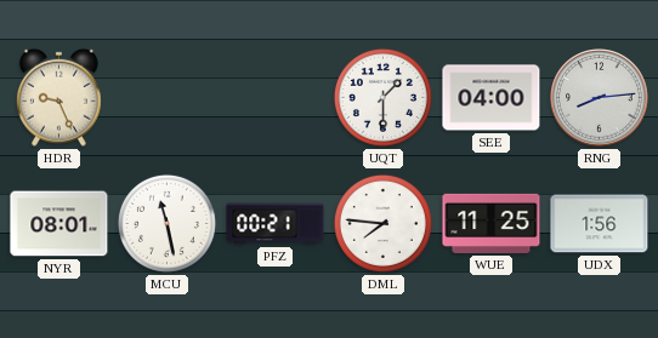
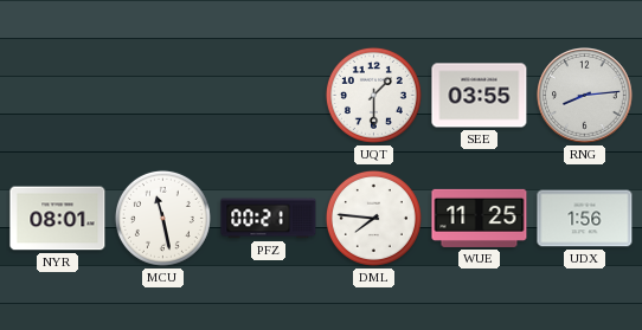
HDR: 9:26 -> none
SEE: 04:00 -> 03:55
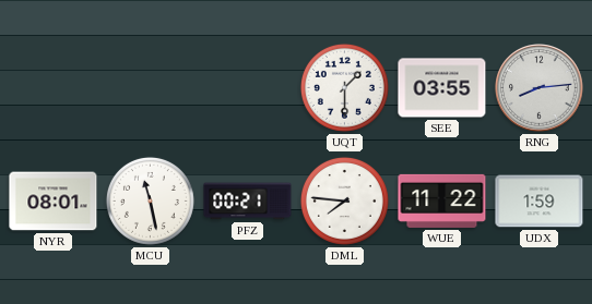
WUE: 11:25 -> 11:22
UDX: 1:56 -> 1:59
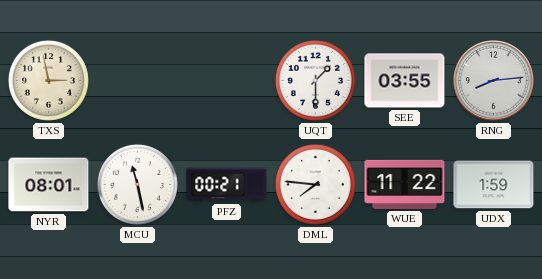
TXS: none -> 2:58
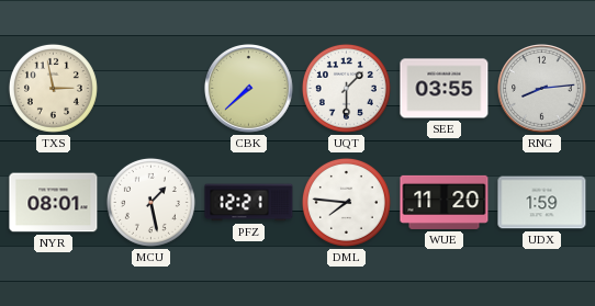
CBK: none -> 7:38
MCU: 11:28 -> 1:28
PFZ: 00:21 -> 12:21
WUE: 11:22 -> 11:20
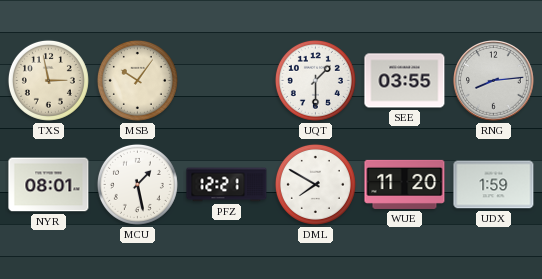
MSB: none -> 10:06
CBK: 7:38 -> none
DML: 7:46 -> 7:50
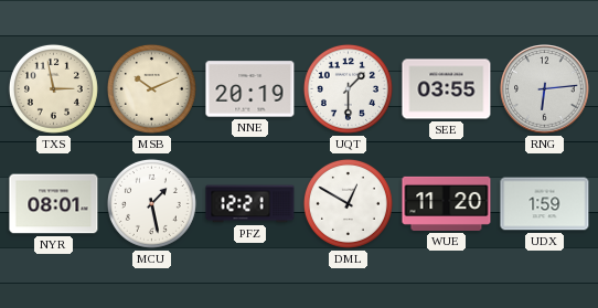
MSB: 10:06 -> 10:11
NNE: none -> 20:19
RNG: 8:14 -> 6:14
DML: 7:50 -> 12:50
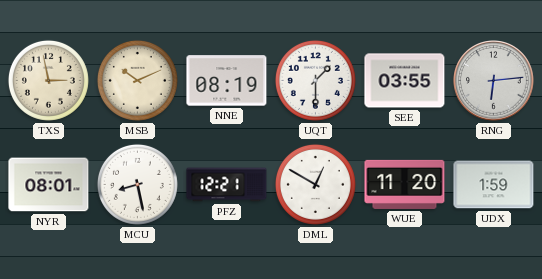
NNE: 20:19 -> 08:19
MCU: 1:28 -> 8:28
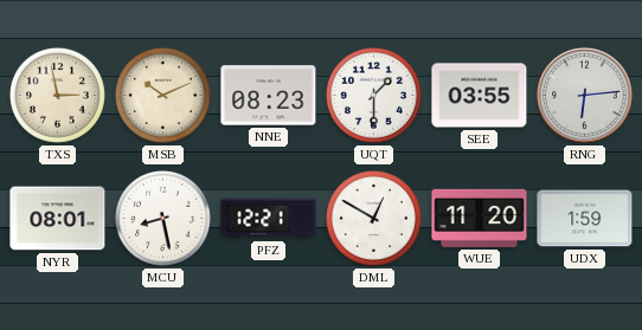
NNE: 08:19 -> 08:23
